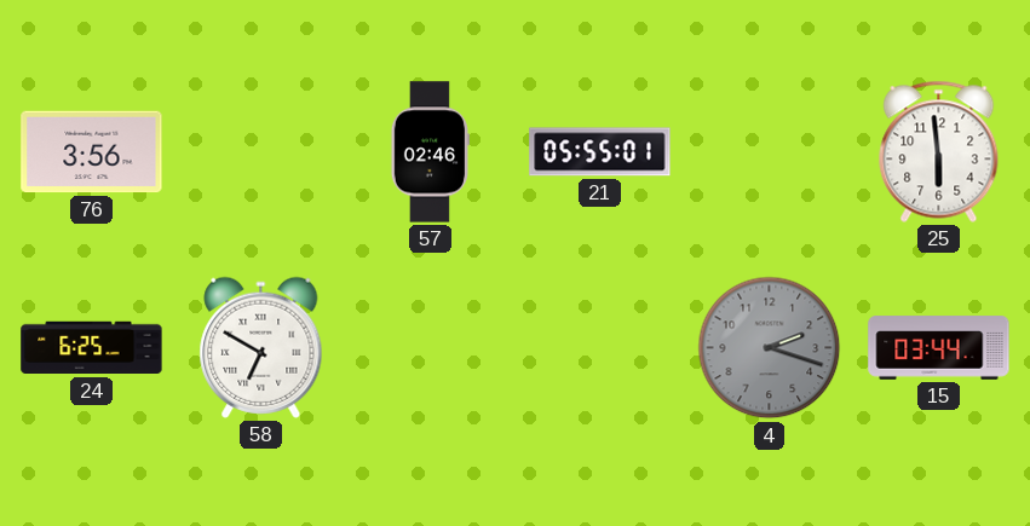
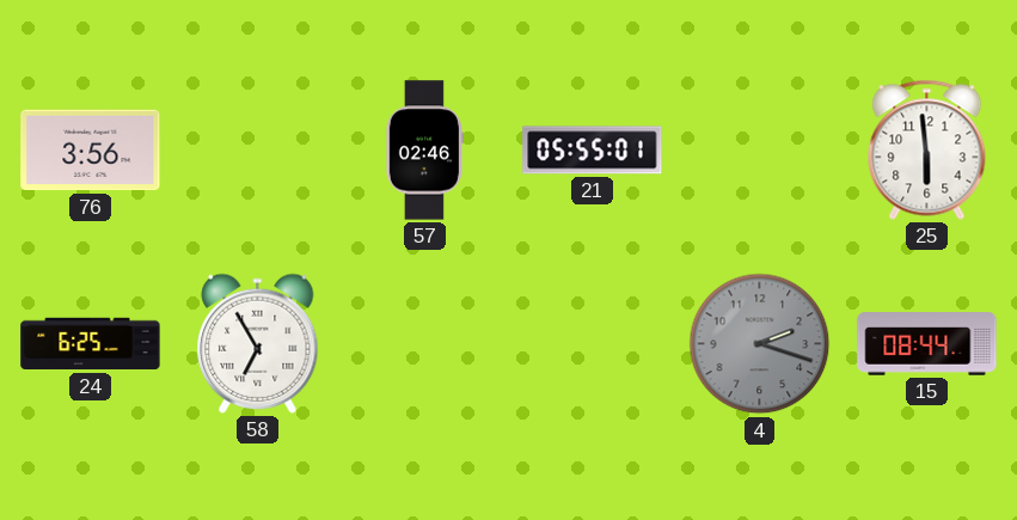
58: 6:50 -> 6:55
15: 03:44 -> 08:44
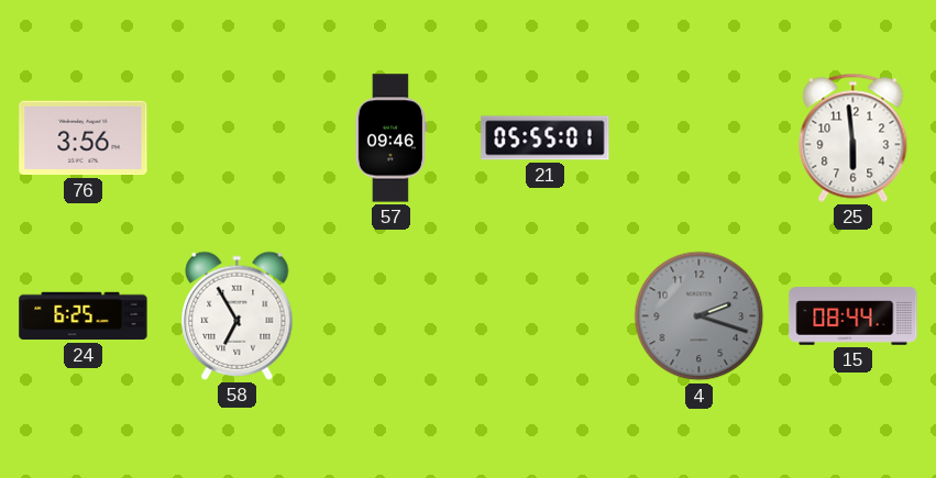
57: 02:46 -> 09:46
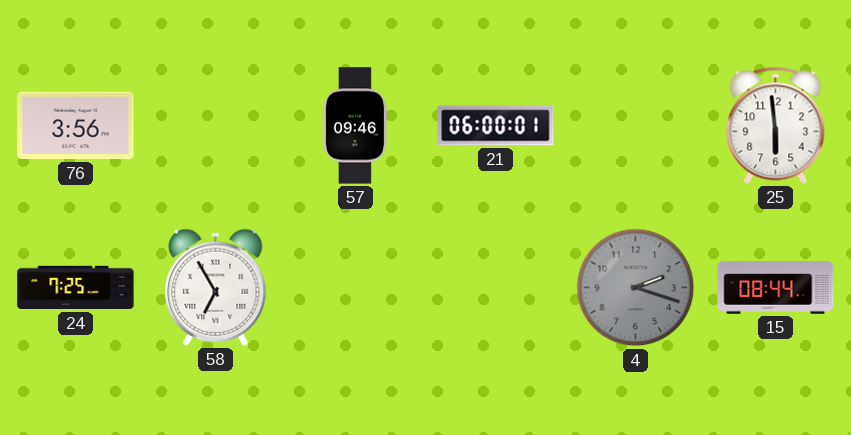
21: 05:55 -> 06:00
24: 6:25 -> 7:25
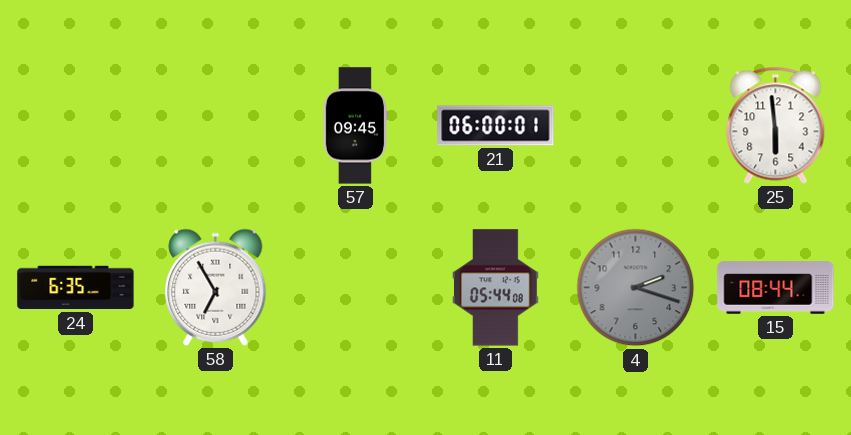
76: 3:56 -> none
57: 09:46 -> 09:45
24: 7:25 -> 6:35
11: none -> 05:44
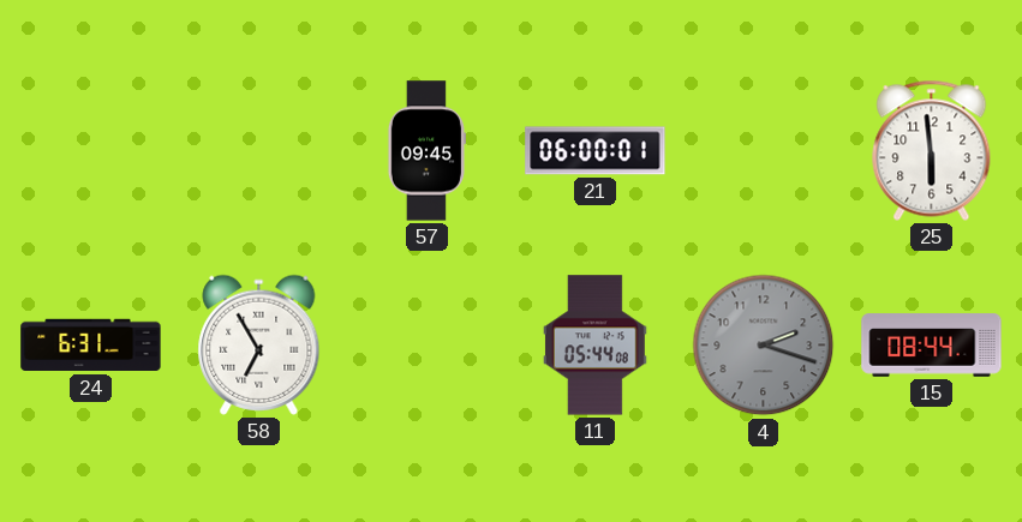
24: 6:35 -> 6:31
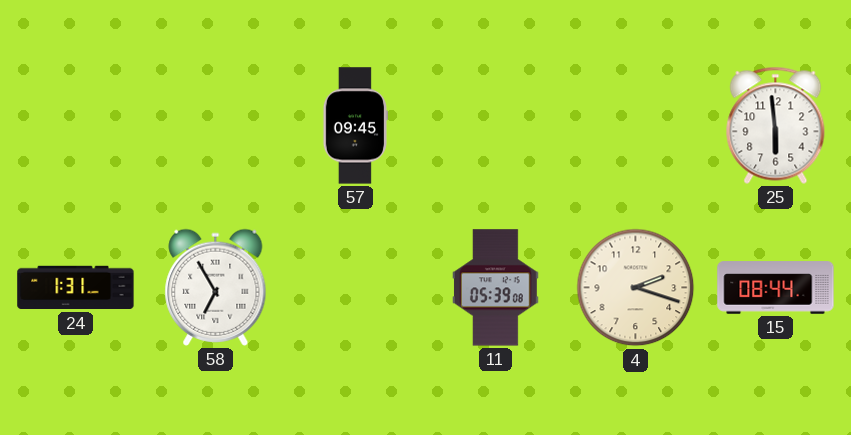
21: 06:00 -> none
24: 6:31 -> 1:31
11: 05:44 -> 05:39
4 dial: grey -> cream
